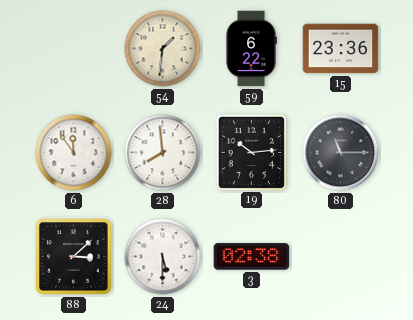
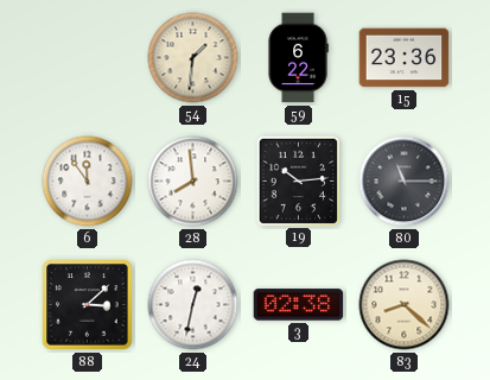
24: 5:30 -> 12:32
83: none -> 8:22
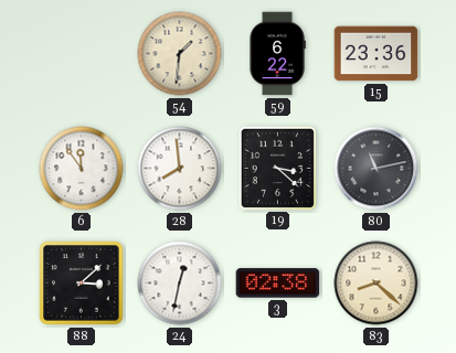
19: 10:14 -> 3:22
80: 11:15 -> 11:13
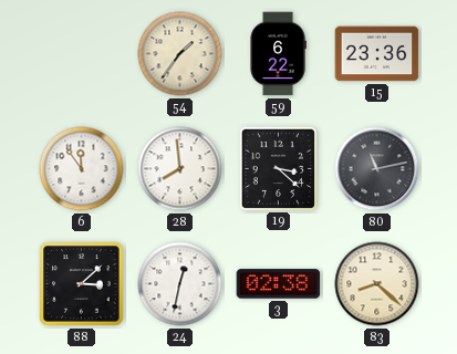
54: 1:31 -> 1:36
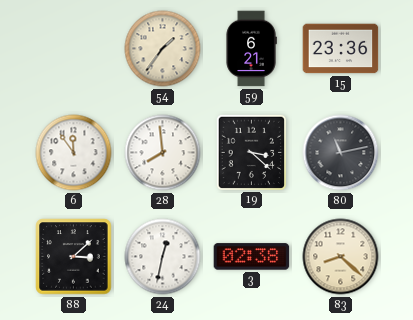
59: 6:22 -> 6:21
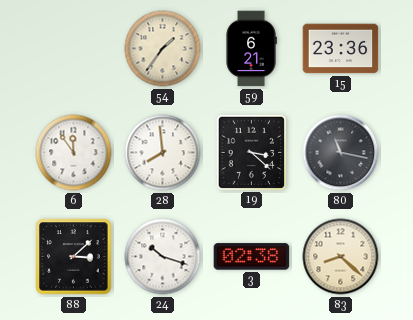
80: 11:13 -> 11:17
24: 12:32 -> 10:18
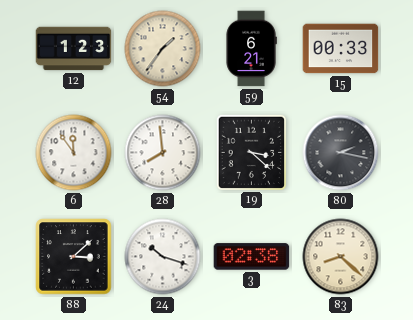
12: none -> 1:23
15: 23:36 -> 00:33
80: 11:17 -> 2:17
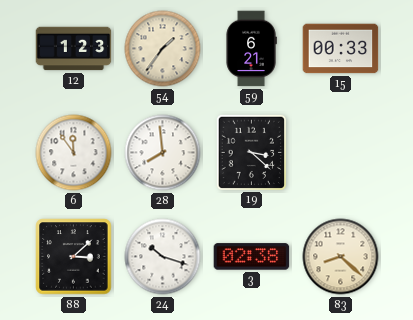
80: 2:17 -> none
